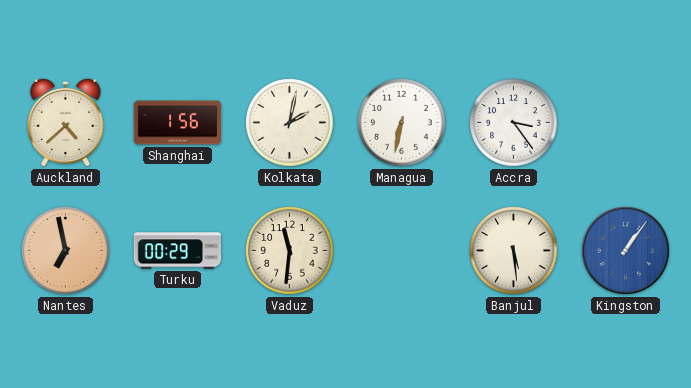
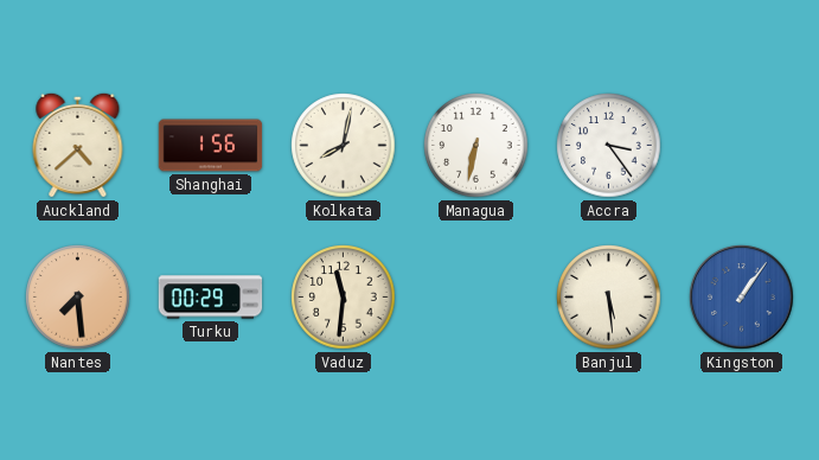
Kolkata: 2:02 -> 8:02
Nantes: 6:58 -> 7:29
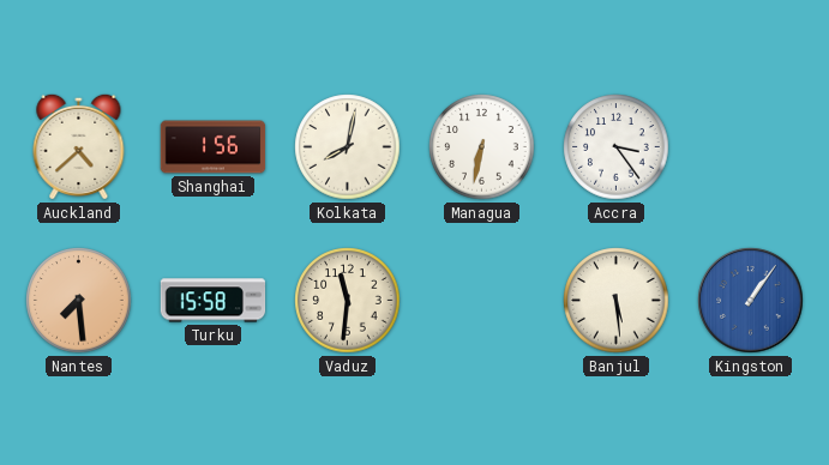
Turku: 00:29 -> 15:58
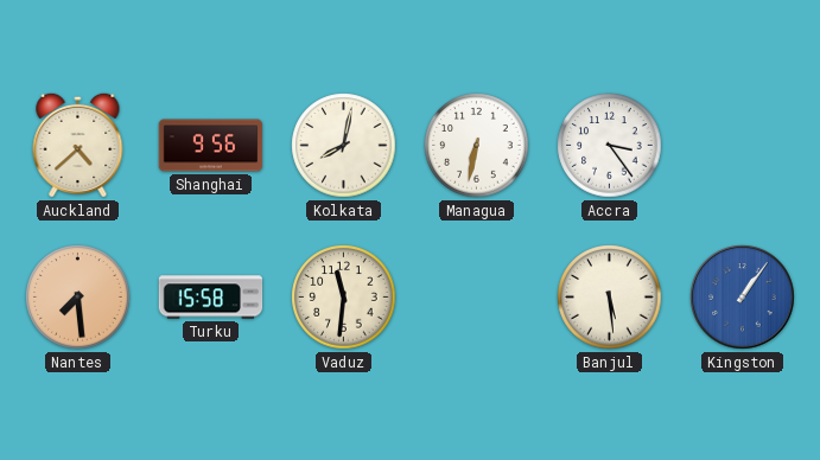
Shanghai: 1:56 -> 9:56
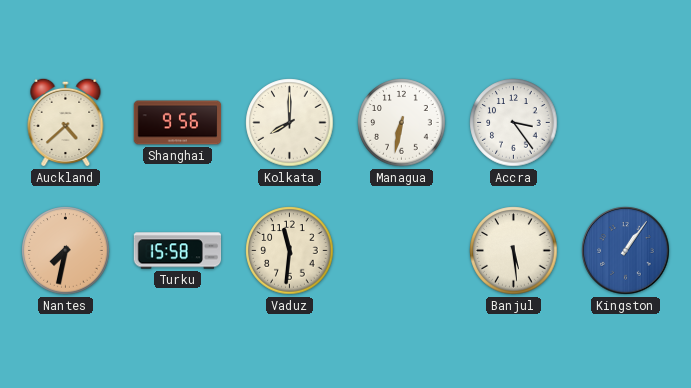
Kolkata: 8:02 -> 8:00
Nantes: 7:29 -> 7:32
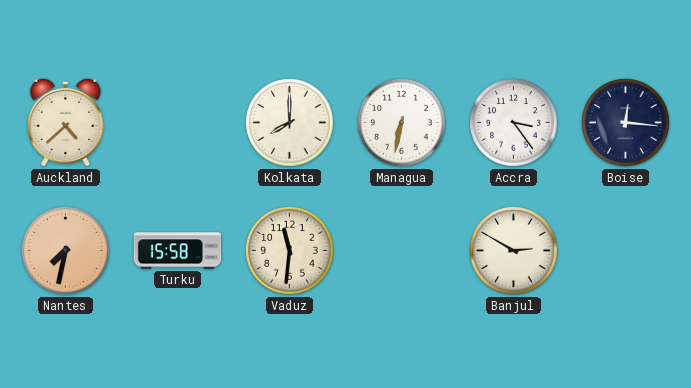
Shanghai: 9:56 -> none
Boise: none -> 12:16
Banjul: 5:29 -> 2:50
Kingston: 1:06 -> none
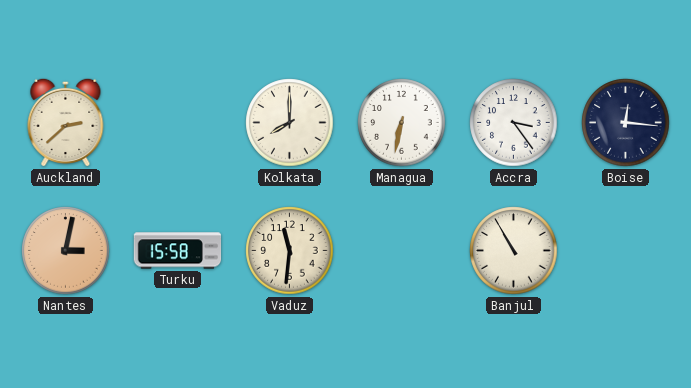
Auckland: 4:38 -> 2:38
Nantes: 7:32 -> 3:02
Banjul: 2:50 -> 10:55
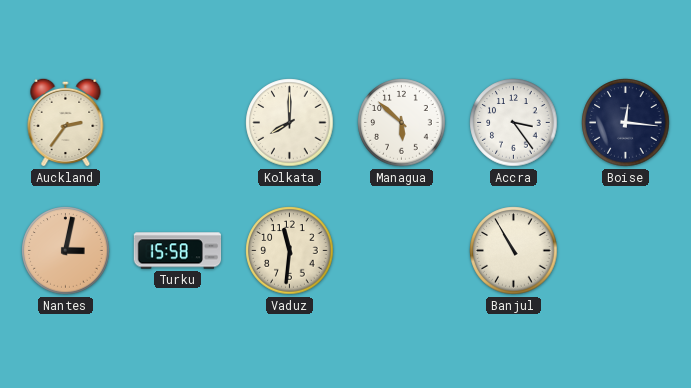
Auckland: 2:38 -> 2:36
Managua: 6:32 -> 5:52
